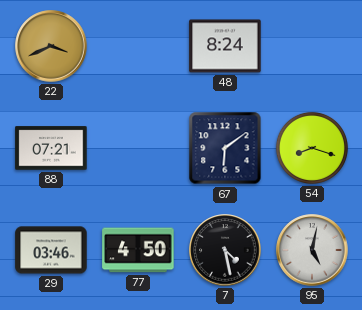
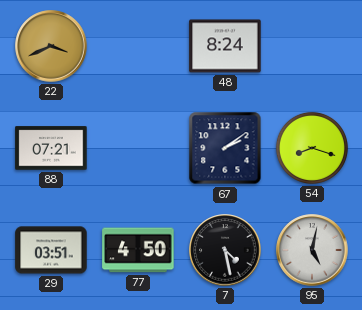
67: 6:09 -> 2:09
29: 03:46 -> 03:51
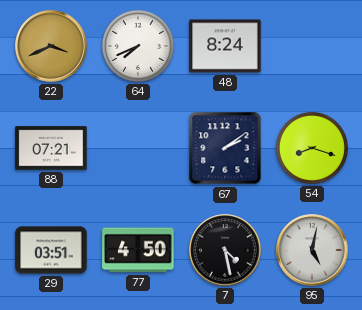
64: none -> 7:41
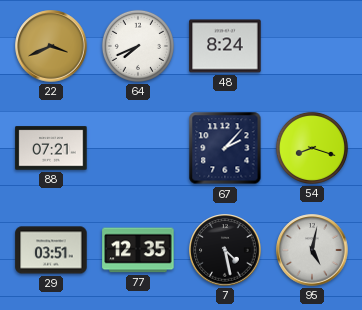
67: 2:09 -> 2:07
77: 4:50 -> 12:35
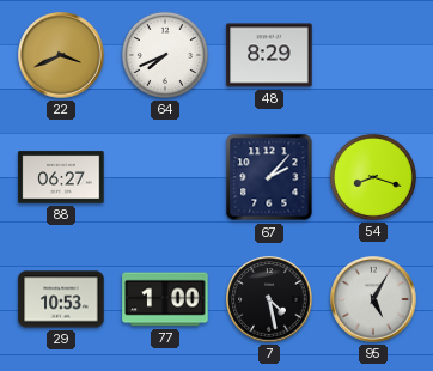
48: 8:24 -> 8:29
88: 07:21 -> 06:27
29: 03:51 -> 10:53
77: 12:35 -> 1:00
95: 5:02 -> 5:05
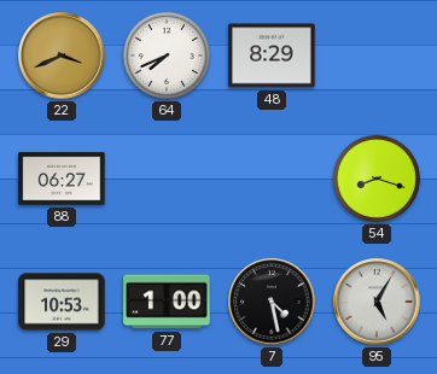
67: 2:07 -> none
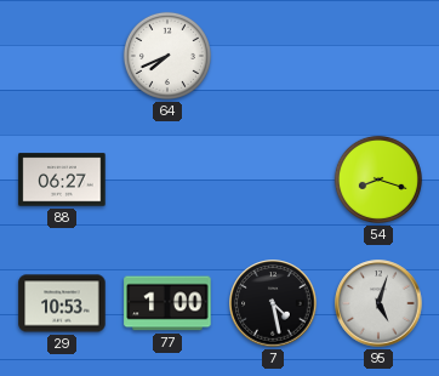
22: 3:41 -> none
48: 8:29 -> none
95: 5:05 -> 5:03
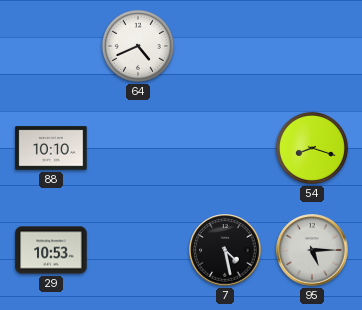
64: 7:41 -> 4:41
88: 06:27 -> 10:10
77: 1:00 -> none
95: 5:03 -> 5:15
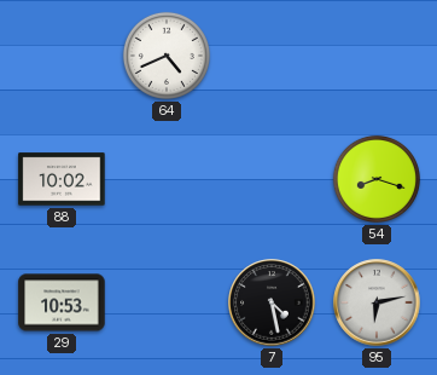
88: 10:10 -> 10:02
95: 5:15 -> 6:13
